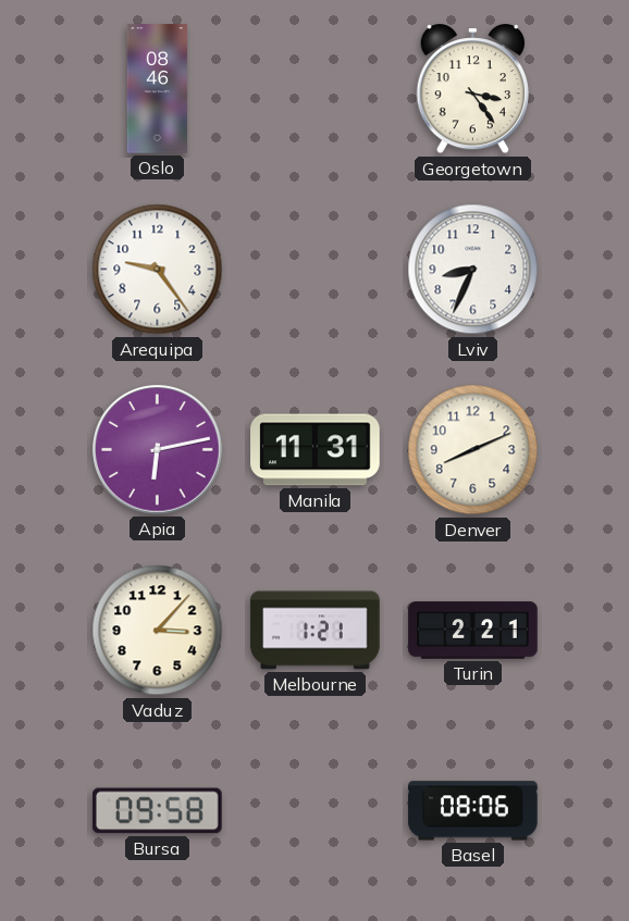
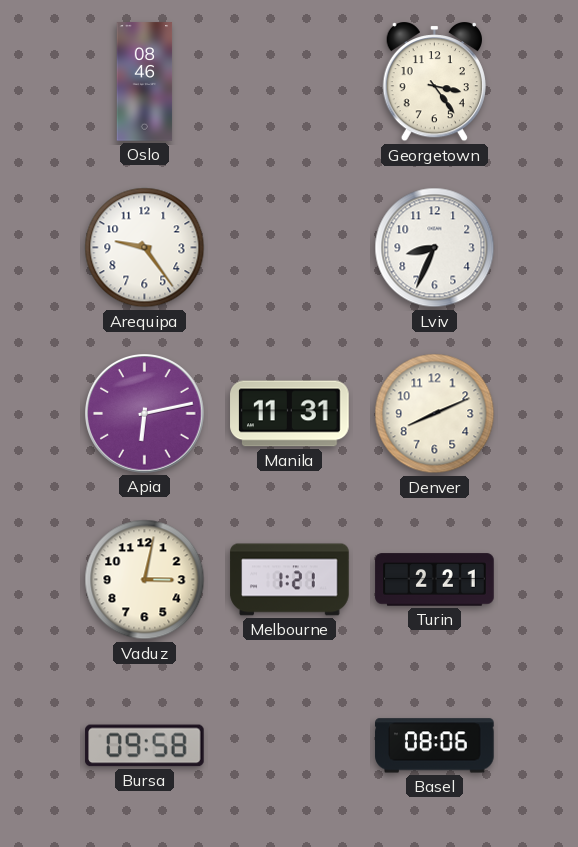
Vaduz: 3:07 -> 3:02
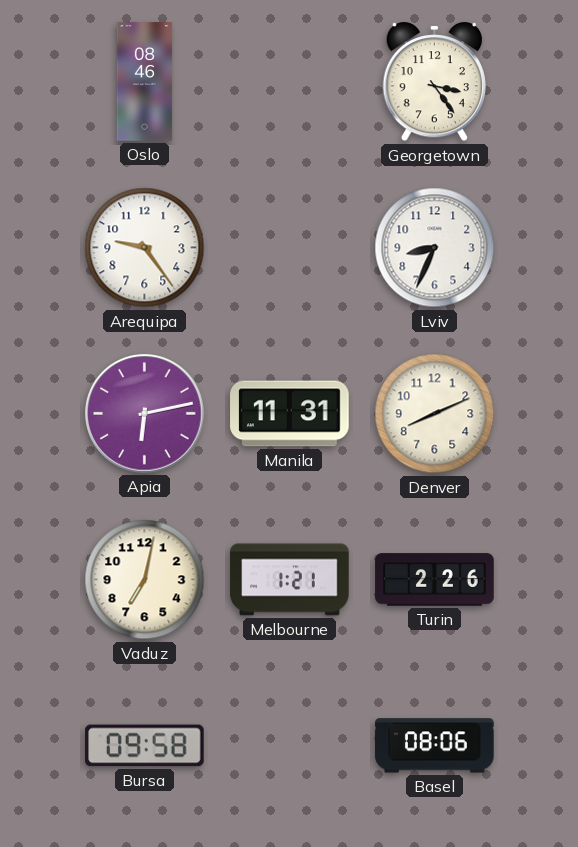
Vaduz: 3:02 -> 7:02
Turin: 2:21 -> 2:26
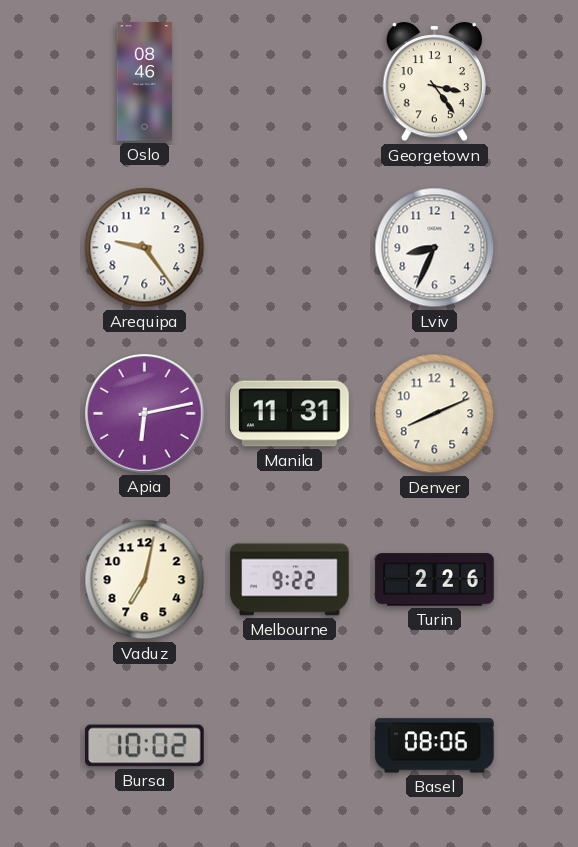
Melbourne: 1:21 -> 9:22
Bursa: 09:58 -> 10:02
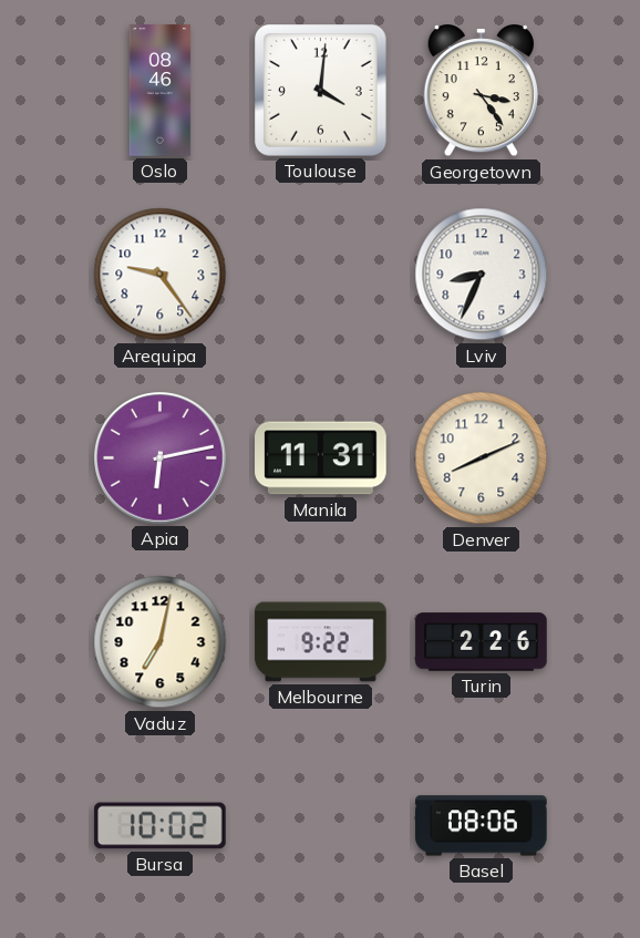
Toulouse: none -> 4:01
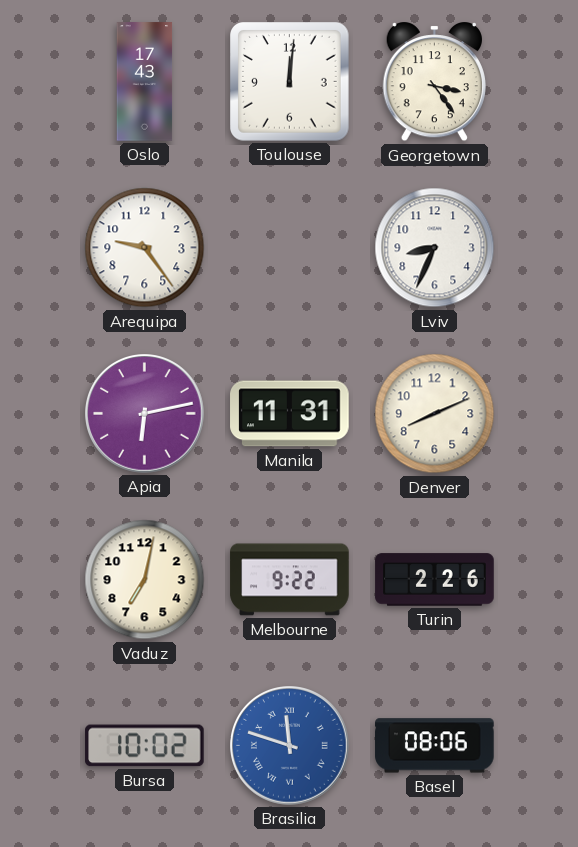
Oslo: 08:46 -> 17:43
Toulouse: 4:01 -> 12:01
Brasilia: none -> 11:48
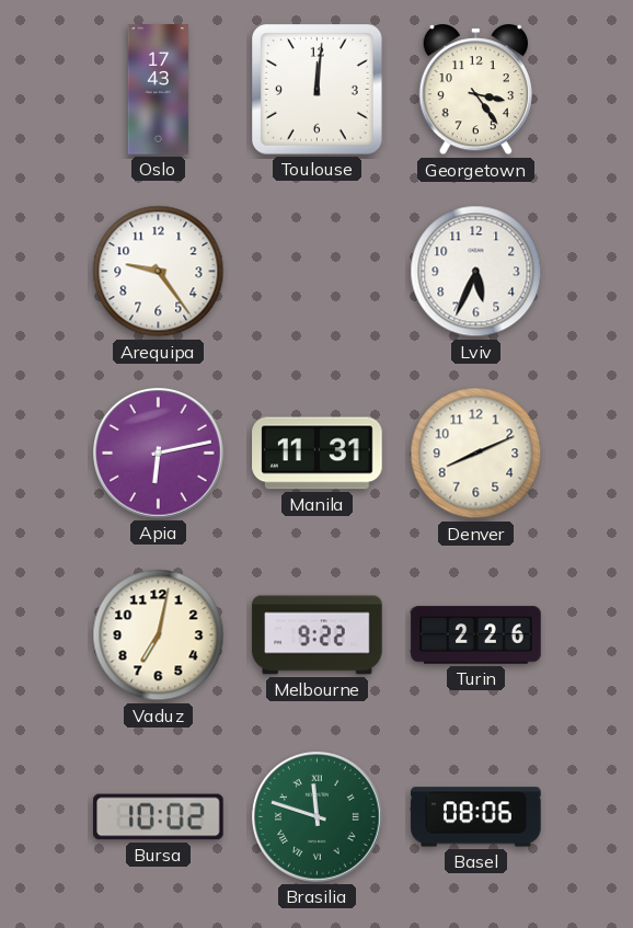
Lviv: 8:34 -> 5:34
Brasilia dial: blue -> green
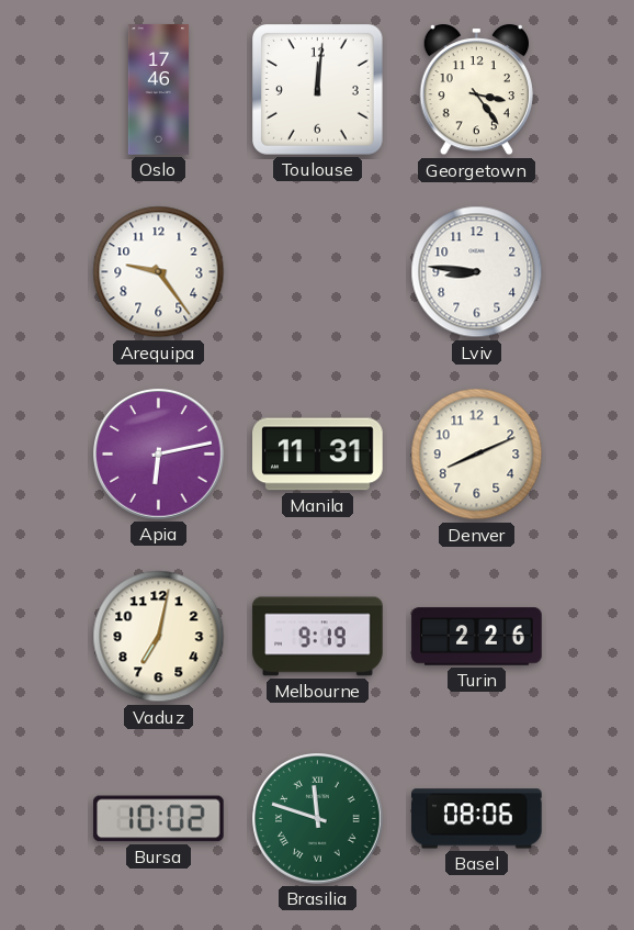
Oslo: 17:43 -> 17:46
Lviv: 5:34 -> 8:46
Melbourne: 9:22 -> 9:19
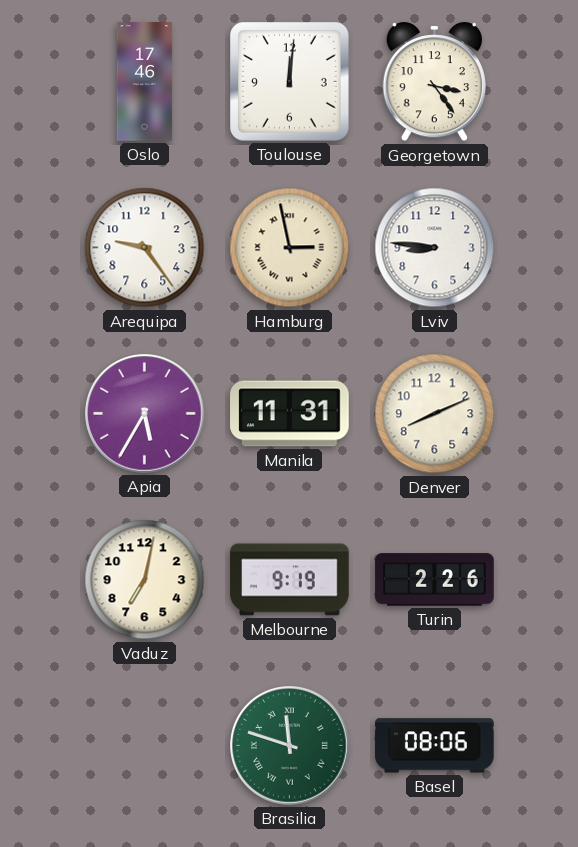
Hamburg: none -> 2:58
Apia: 6:13 -> 5:35
Bursa: 10:02 -> none
